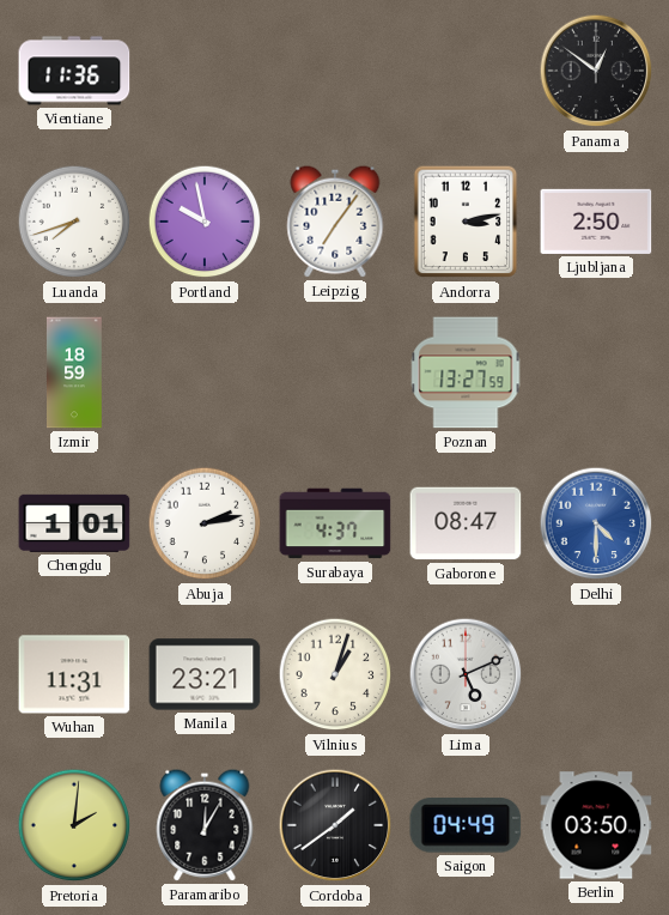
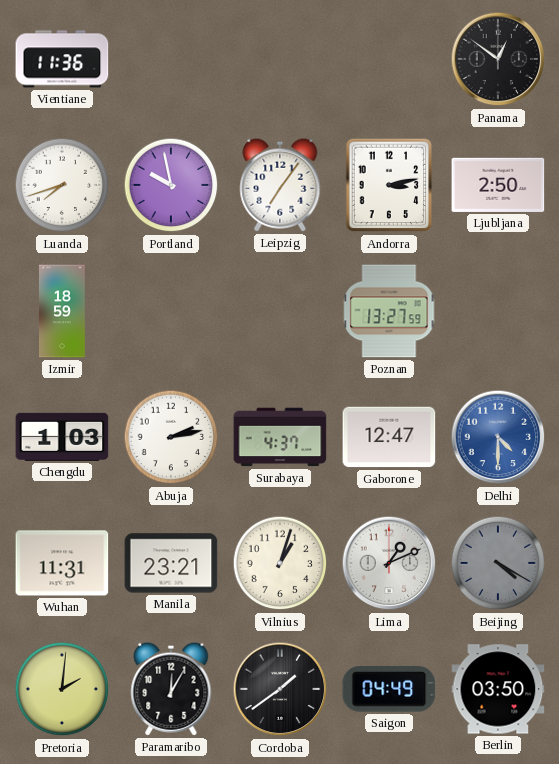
Chengdu: 1:01 -> 1:03
Gaborone: 08:47 -> 12:47
Lima: 5:11 -> 1:11
Beijing: none -> 4:20
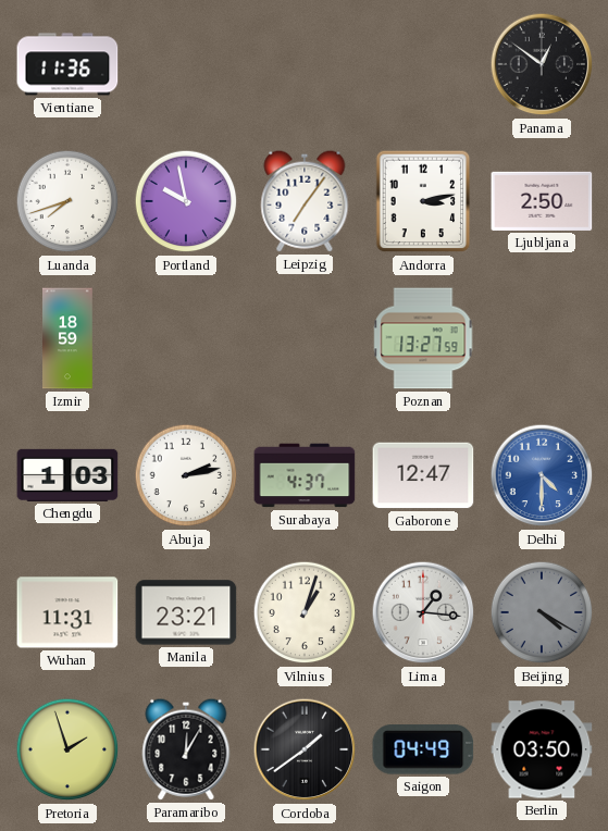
Lima: 1:11 -> 1:16
Pretoria: 2:01 -> 1:57
